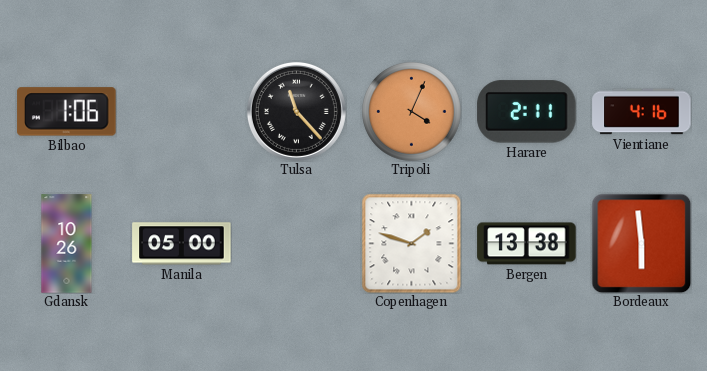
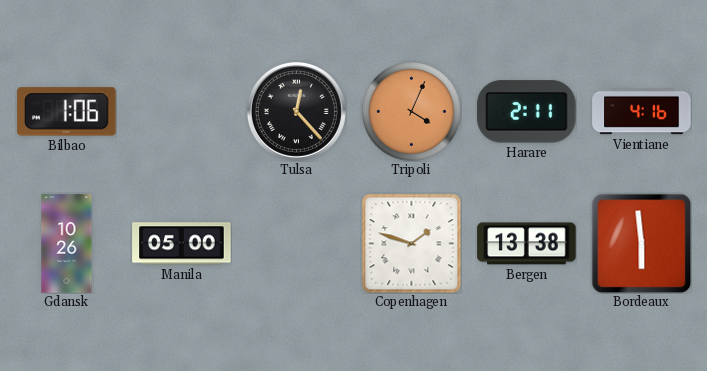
Tulsa: 11:23 -> 12:23
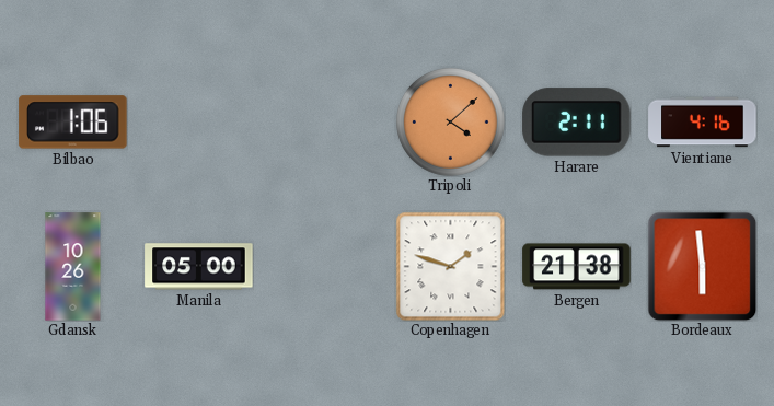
Tulsa: 12:23 -> none
Tripoli: 4:04 -> 4:08
Bergen: 13:38 -> 21:38
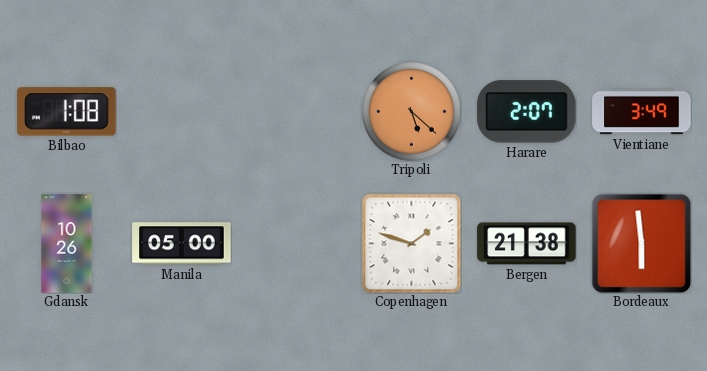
Bilbao: 1:06 -> 1:08
Tripoli: 4:08 -> 5:22
Harare: 2:11 -> 2:07
Vientiane: 4:16 -> 3:49
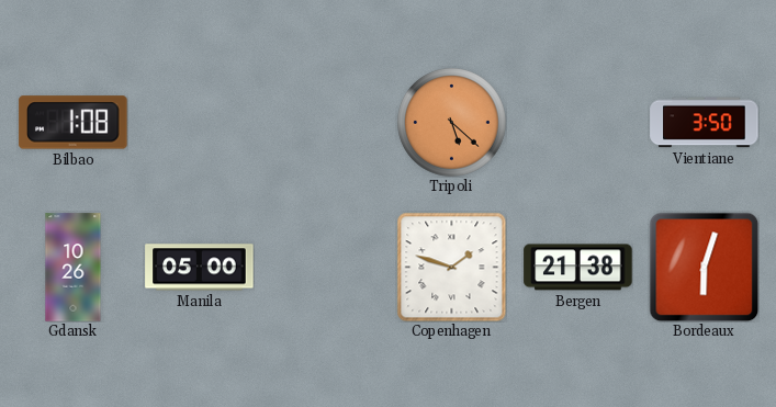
Harare: 2:07 -> none
Vientiane: 3:49 -> 3:50
Bordeaux: 5:59 -> 6:03
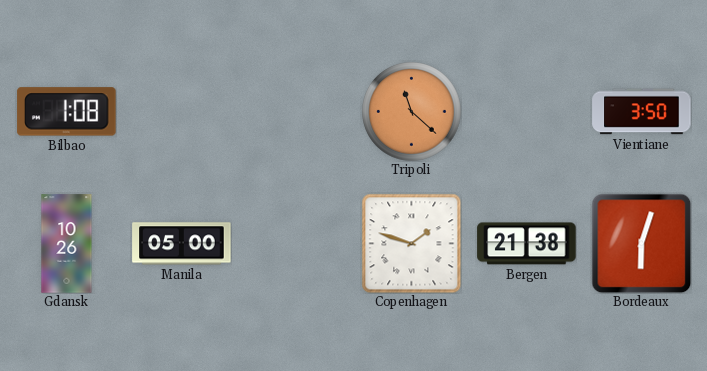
Tripoli: 5:22 -> 11:22
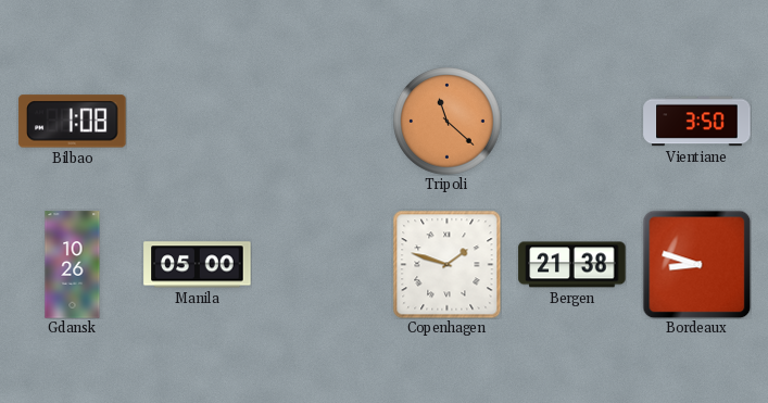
Bordeaux: 6:03 -> 8:48
